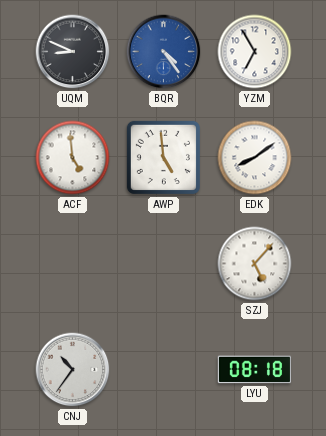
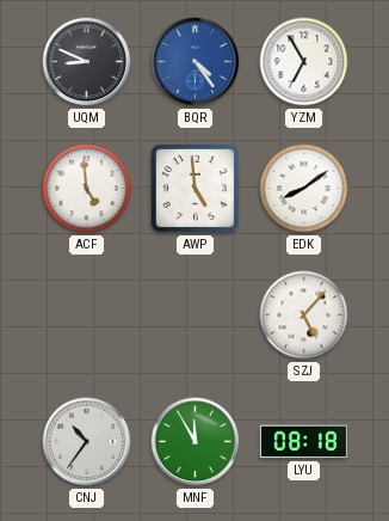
MNF: none -> 11:55
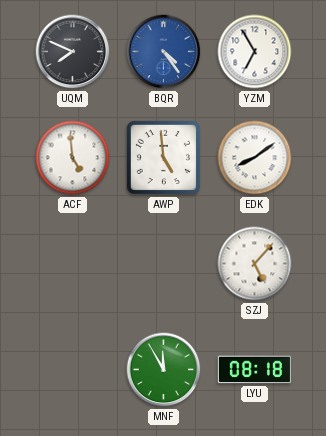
UQM: 8:49 -> 7:49
CNJ: 10:36 -> none
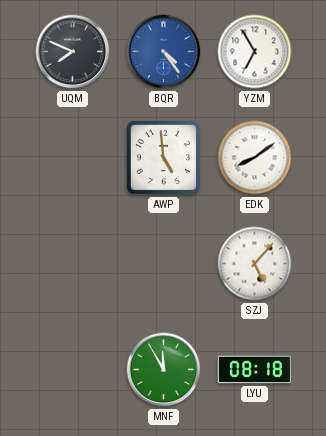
ACF: 4:59 -> none
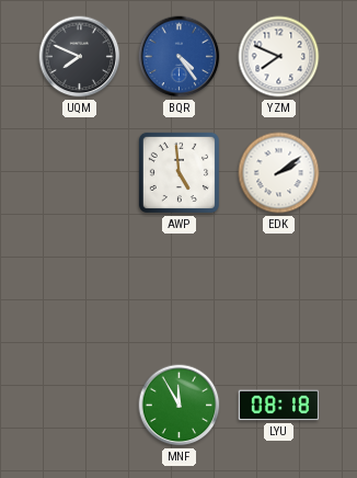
YZM: 6:55 -> 7:49
EDK: 8:09 -> 2:09
SZJ: 5:07 -> none
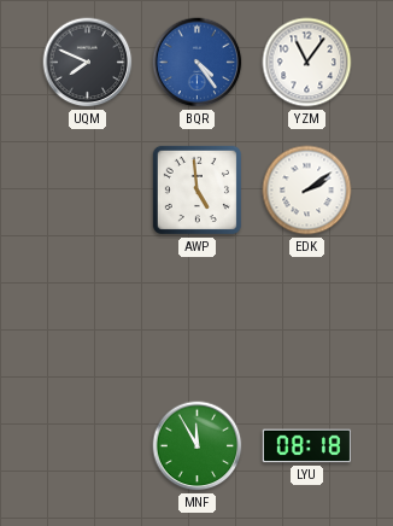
YZM: 7:49 -> 11:06
